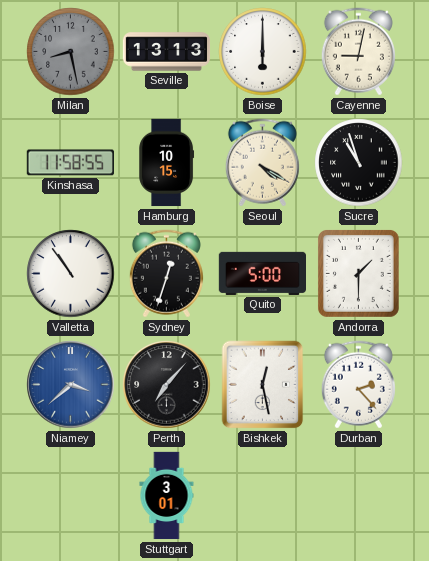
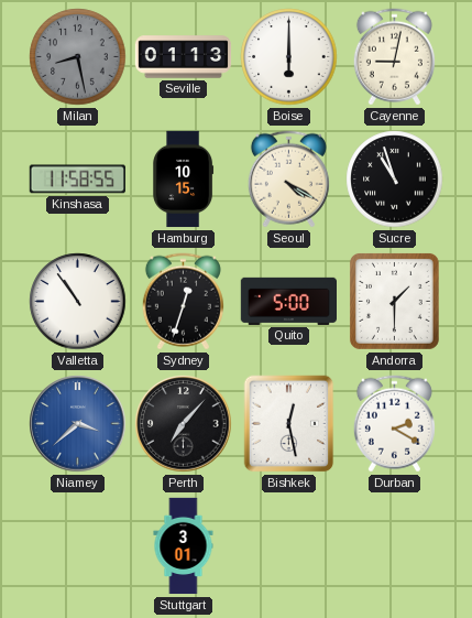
Seville: 13:13 -> 01:13
Durban: 2:23 -> 2:20
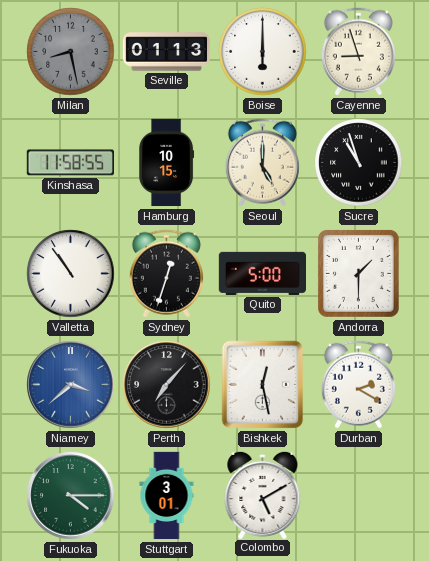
Cayenne: 9:02 -> 8:57
Seoul: 4:20 -> 5:00
Fukuoka: none -> 4:15
Colombo: none -> 5:10
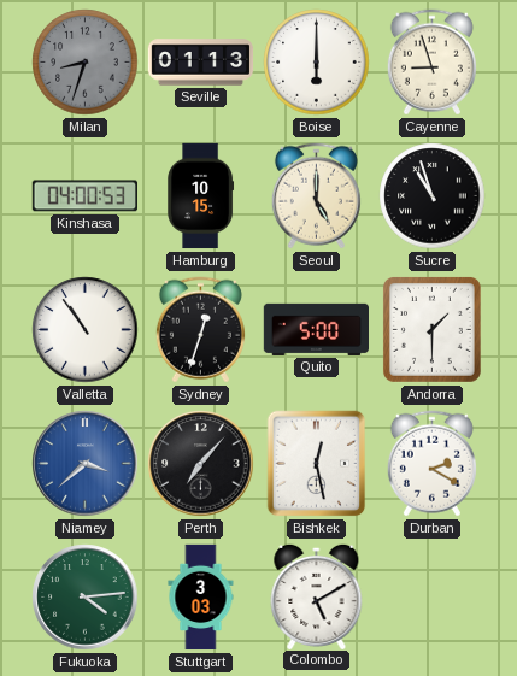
Milan: 8:28 -> 8:33
Kinshasa: 11:58 -> 04:00
Fukuoka: 4:15 -> 4:14
Stuttgart: 3:01 -> 3:03
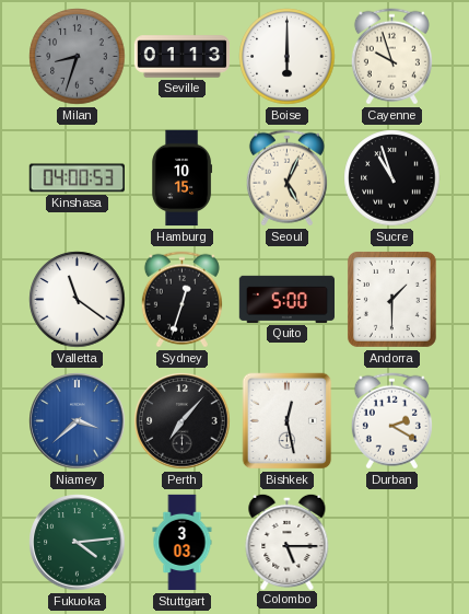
Cayenne: 8:57 -> 9:57
Seoul: 5:00 -> 5:04
Valletta: 10:54 -> 11:21
Colombo: 5:10 -> 5:15
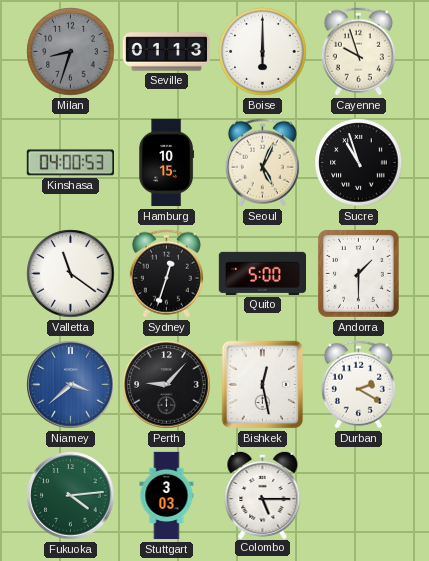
Perth: 7:07 -> 9:07
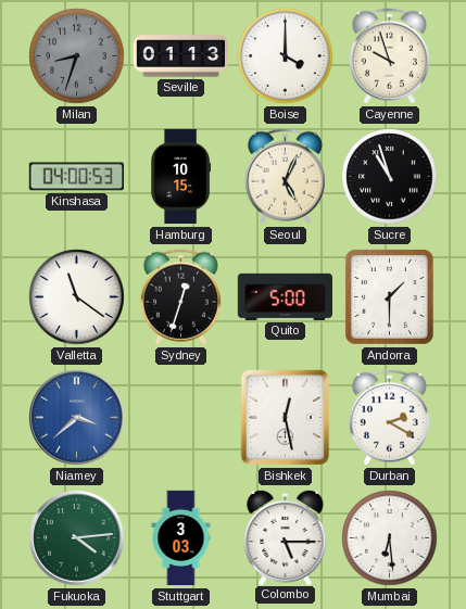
Boise: 6:00 -> 4:00
Perth: 9:07 -> none
Mumbai: none -> 6:29
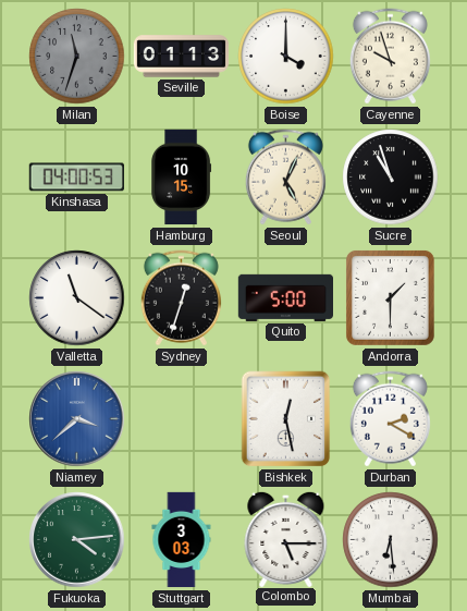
Milan: 8:33 -> 11:33
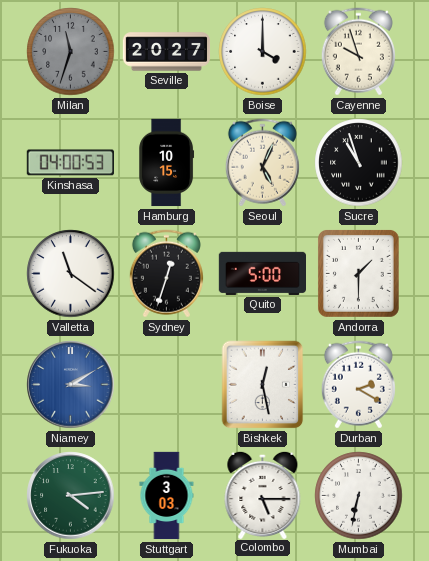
Seville: 01:13 -> 20:27
Niamey: 3:38 -> 3:10
Mumbai: 6:29 -> 6:32
